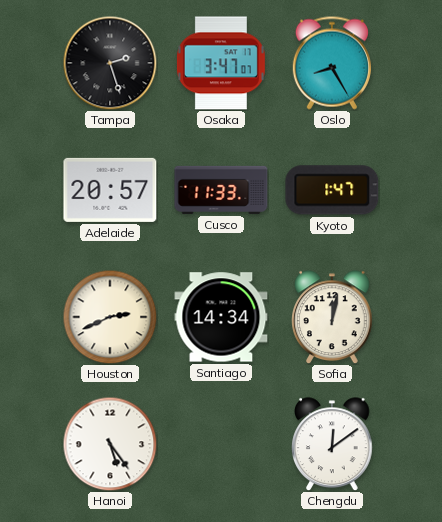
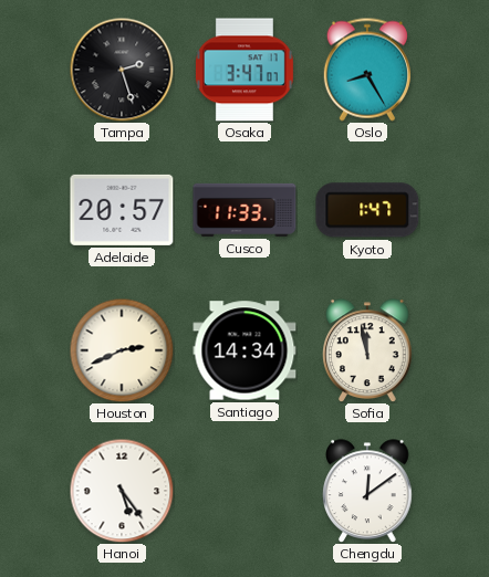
Sofia: 12:02 -> 11:58
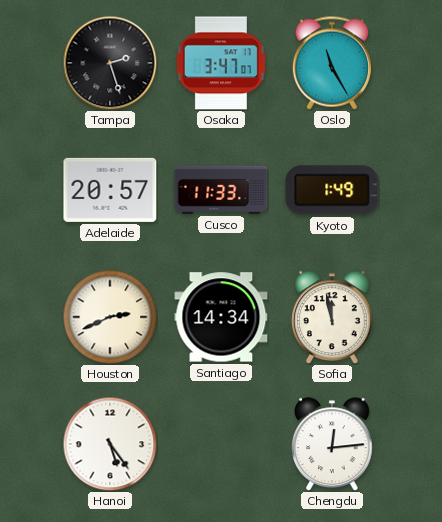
Oslo: 8:25 -> 11:25
Kyoto: 1:47 -> 1:49
Chengdu: 12:09 -> 12:14
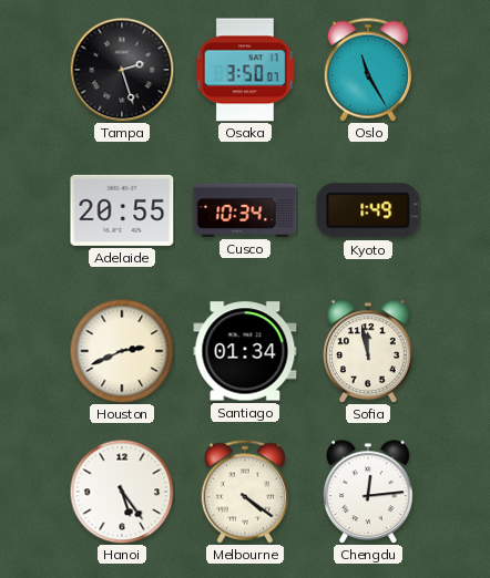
Osaka: 3:47 -> 3:50
Adelaide: 20:57 -> 20:55
Cusco: 11:33 -> 10:34
Santiago: 14:34 -> 01:34
Melbourne: none -> 4:21
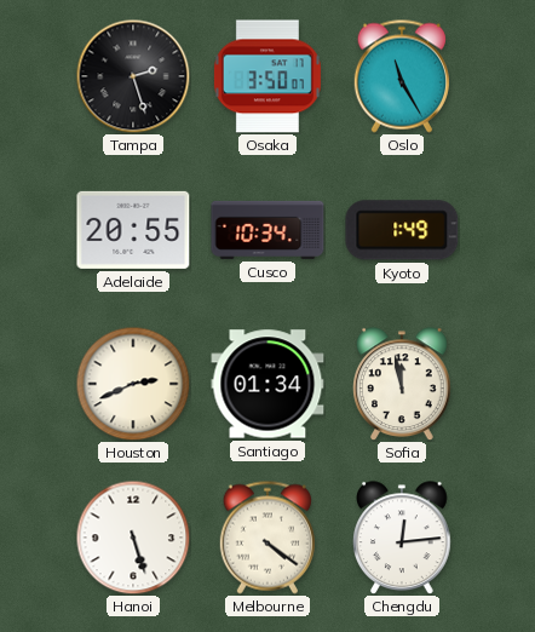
Hanoi: 5:24 -> 5:27
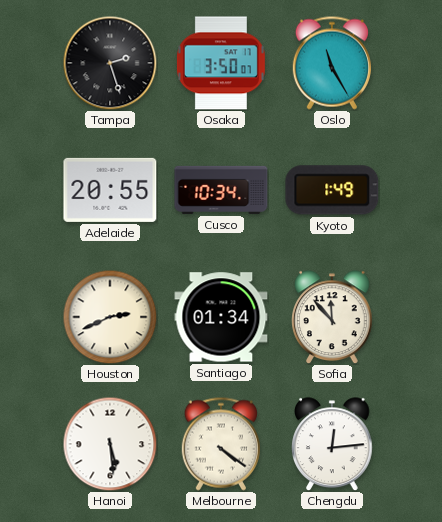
Sofia: 11:58 -> 11:53
Hanoi: 5:27 -> 5:29
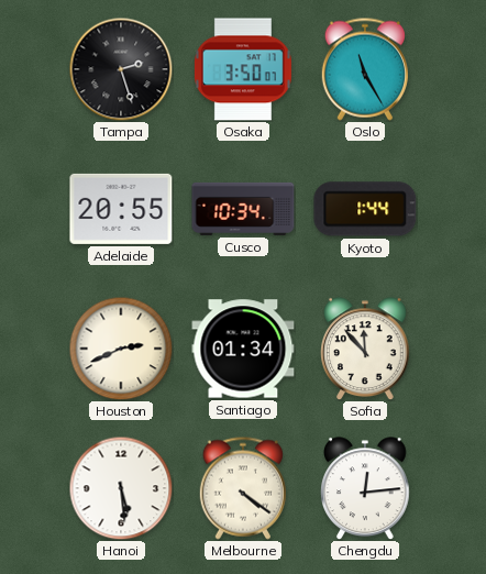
Kyoto: 1:49 -> 1:44
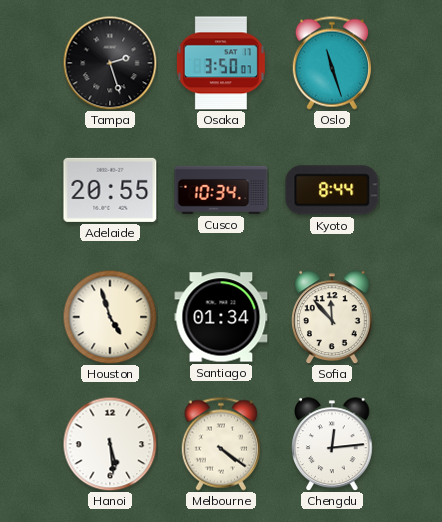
Oslo: 11:25 -> 11:27
Kyoto: 1:44 -> 8:44
Houston: 2:41 -> 4:57
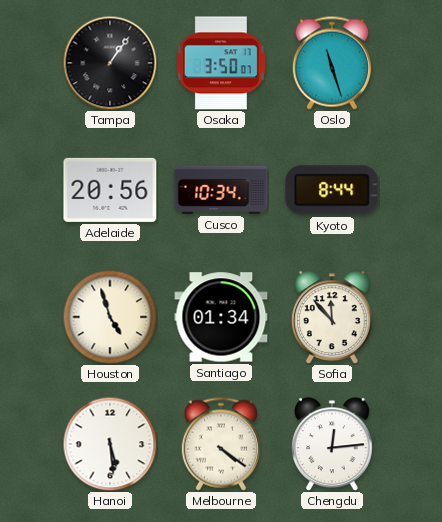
Tampa: 2:27 -> 1:06
Adelaide: 20:55 -> 20:56
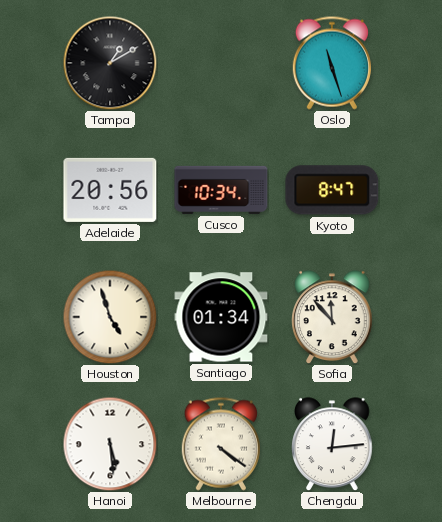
Tampa: 1:06 -> 1:10
Osaka: 3:50 -> none
Kyoto: 8:44 -> 8:47
